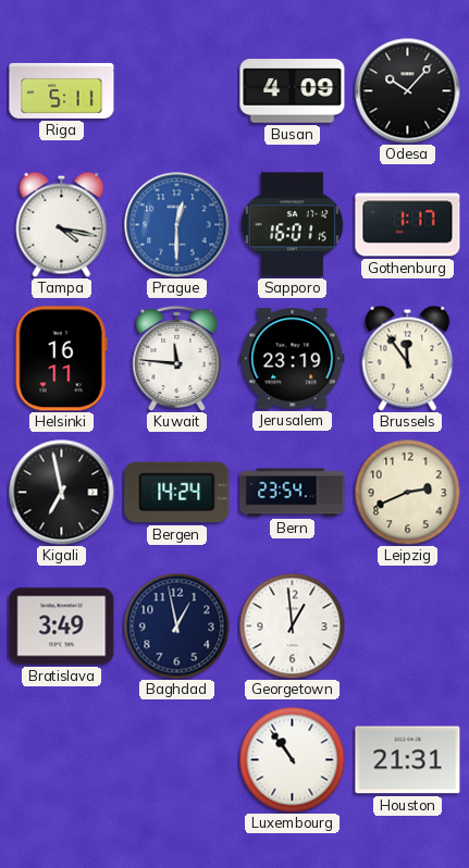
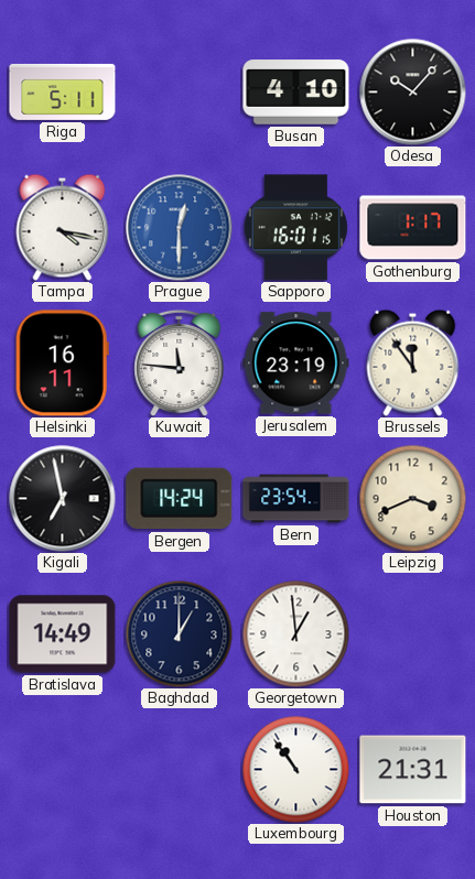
Busan: 4:09 -> 4:10
Leipzig: 2:41 -> 3:41
Bratislava: 3:49 -> 14:49
Baghdad: 12:58 -> 1:00
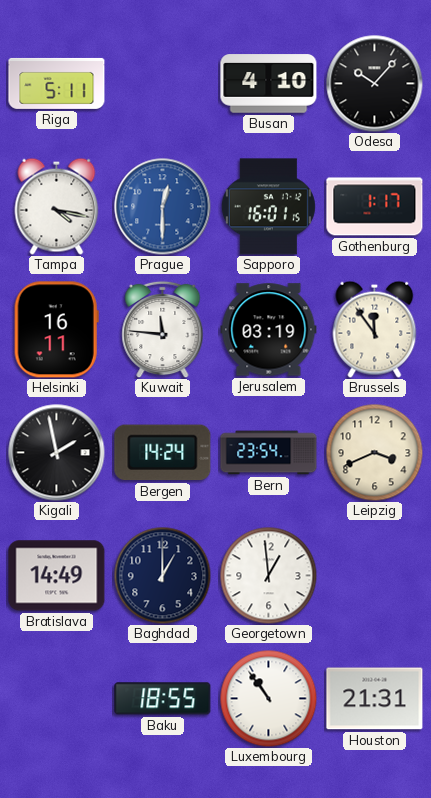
Jerusalem: 23:19 -> 03:19
Kigali: 6:58 -> 1:58
Baku: none -> 18:55
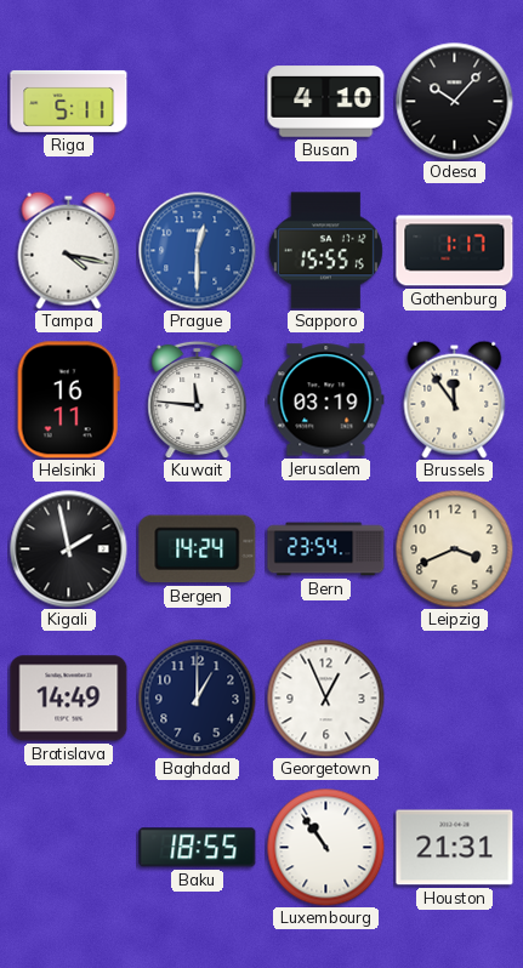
Sapporo: 16:01 -> 15:55
Georgetown: 12:59 -> 12:56
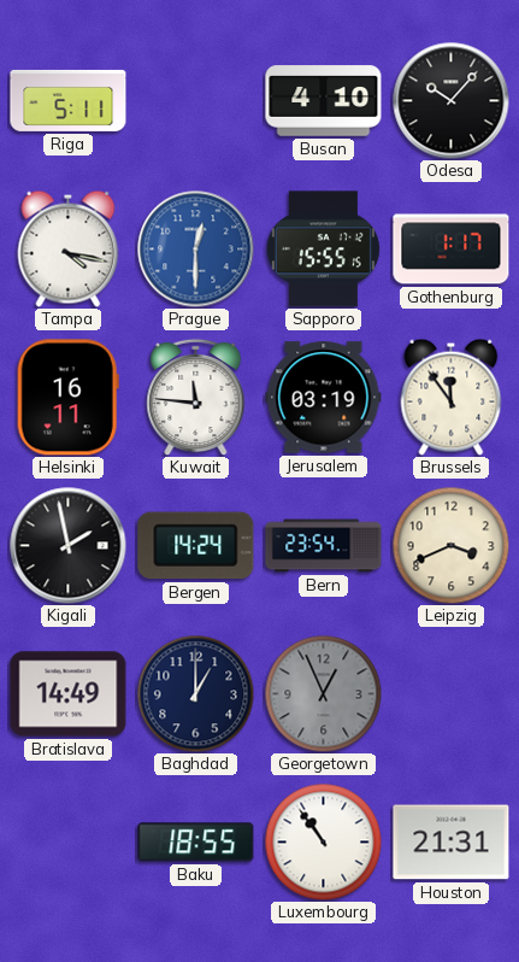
Georgetown dial: white -> grey
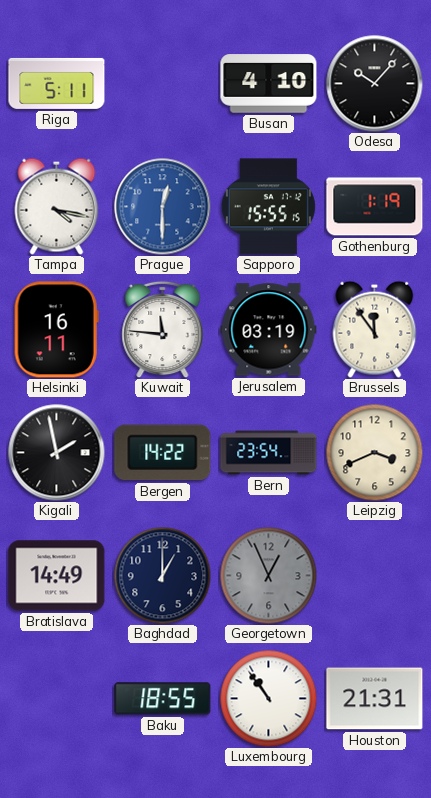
Gothenburg: 1:17 -> 1:19
Bergen: 14:24 -> 14:22
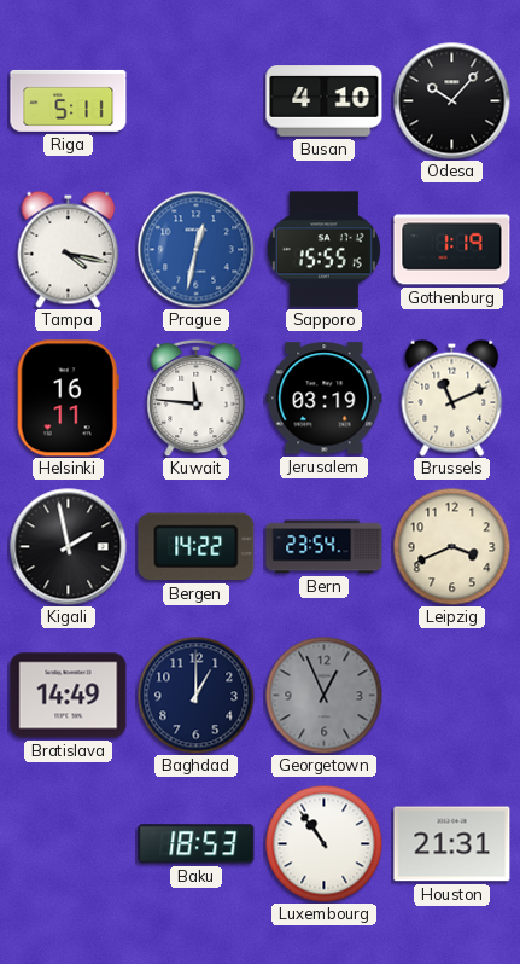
Prague: 12:30 -> 12:32
Brussels: 11:54 -> 11:11
Baku: 18:55 -> 18:53
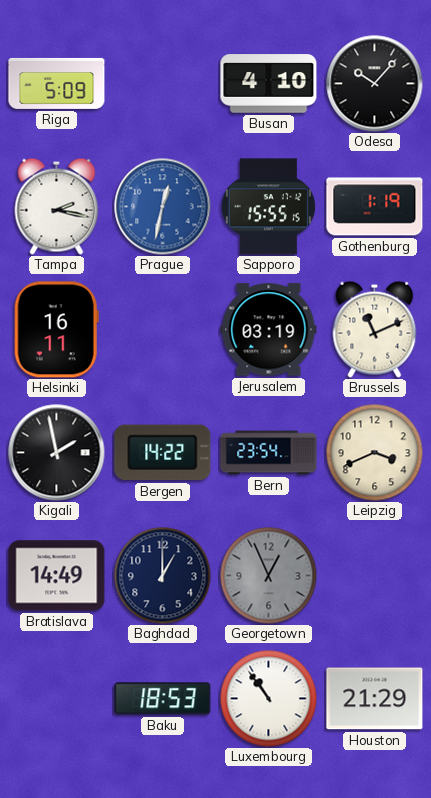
Riga: 5:11 -> 5:09
Tampa: 4:17 -> 2:17
Kuwait: 11:46 -> none
Houston: 21:31 -> 21:29
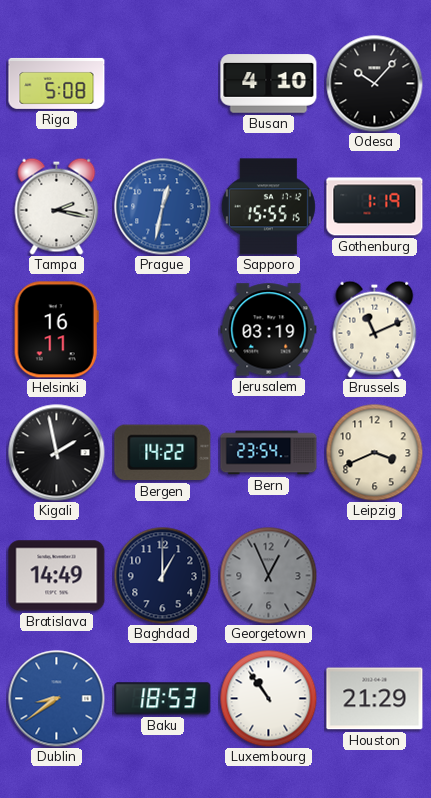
Riga: 5:09 -> 5:08
Dublin: none -> 8:39
